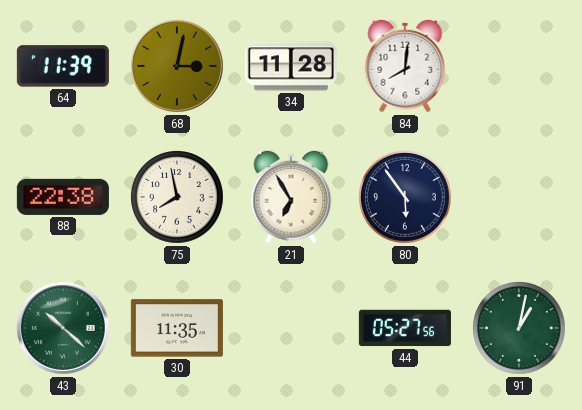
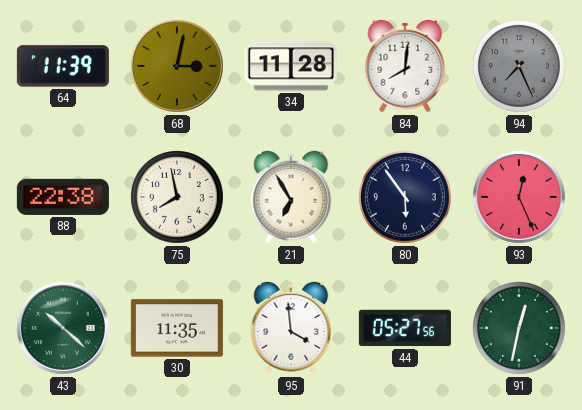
94: none -> 7:26
93: none -> 12:26
95: none -> 3:59
91: 1:02 -> 12:32
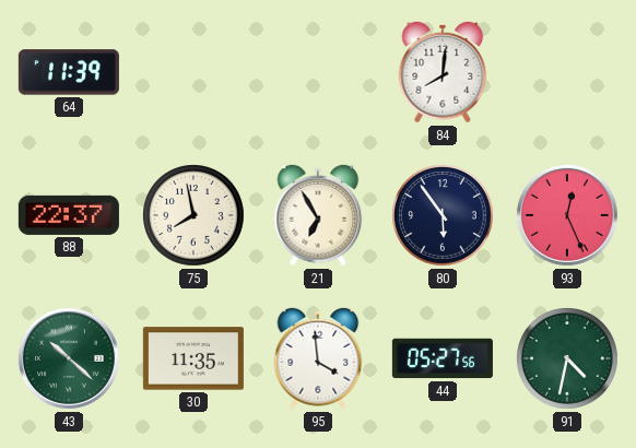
68: 3:02 -> none
34: 11:28 -> none
94: 7:26 -> none
88: 22:38 -> 22:37
91: 12:32 -> 4:32
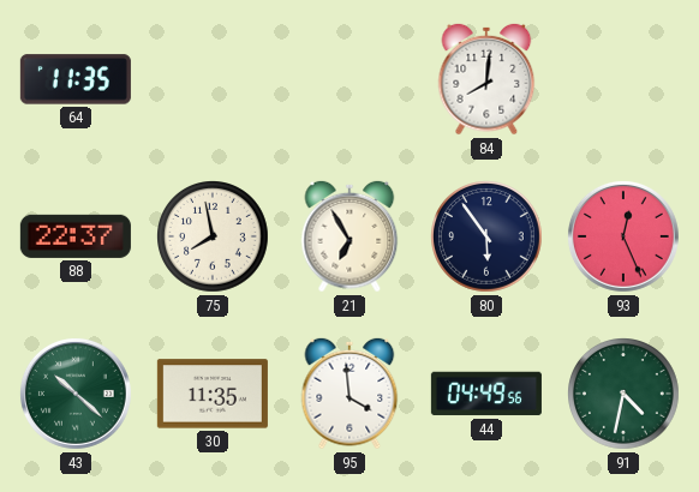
64: 11:39 -> 11:35
44: 05:27 -> 04:49
